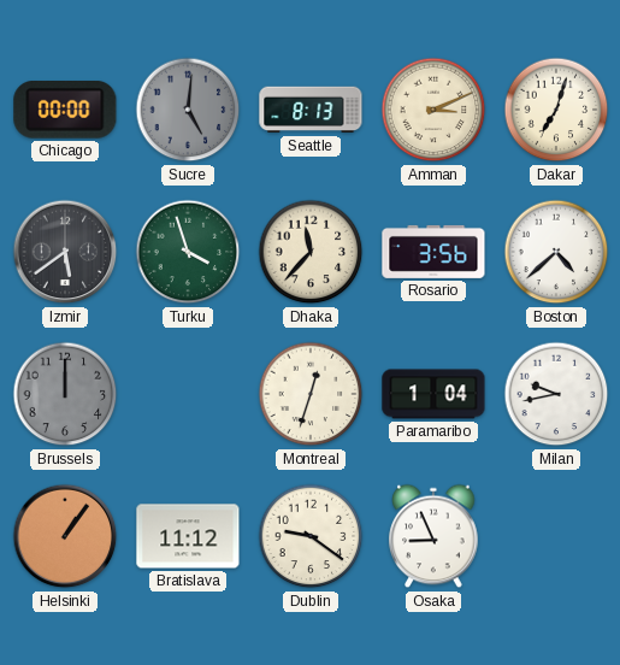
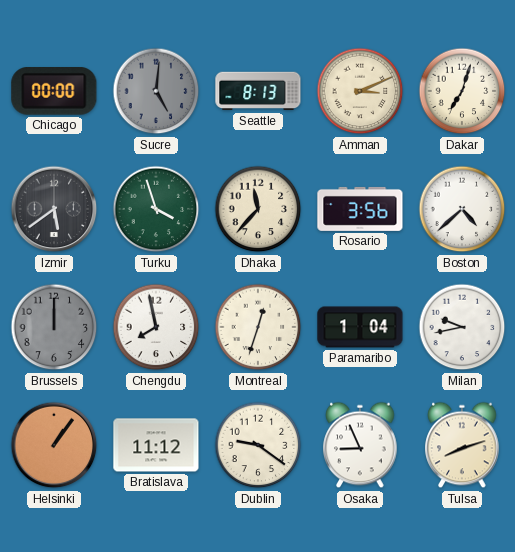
Chengdu: none -> 7:58
Tulsa: none -> 8:12
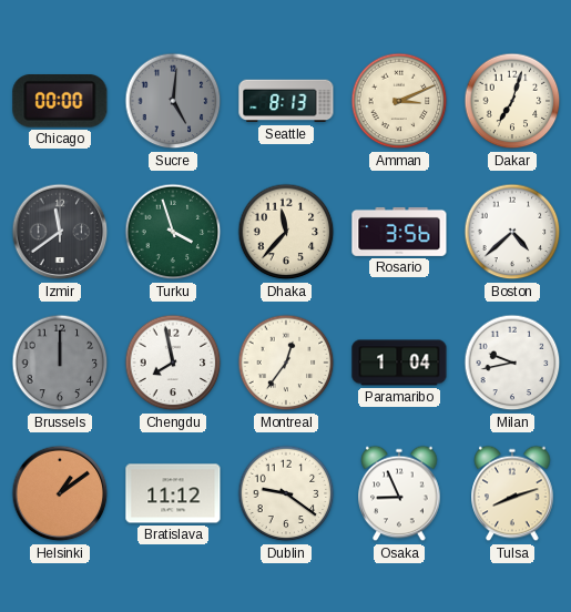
Izmir: 5:39 -> 11:39
Montreal: 12:33 -> 12:36
Helsinki: 1:06 -> 1:09
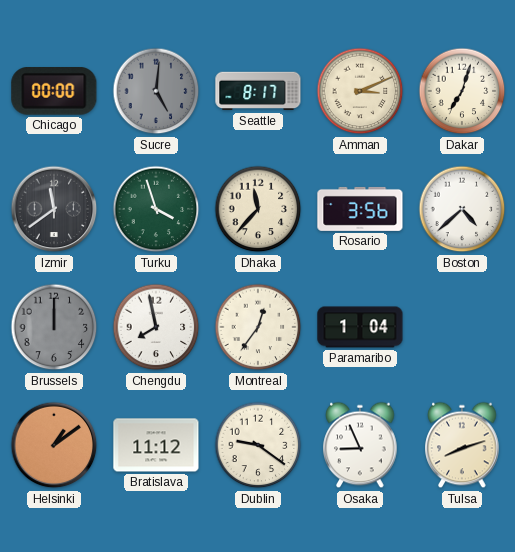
Seattle: 8:13 -> 8:17
Milan: 9:43 -> none
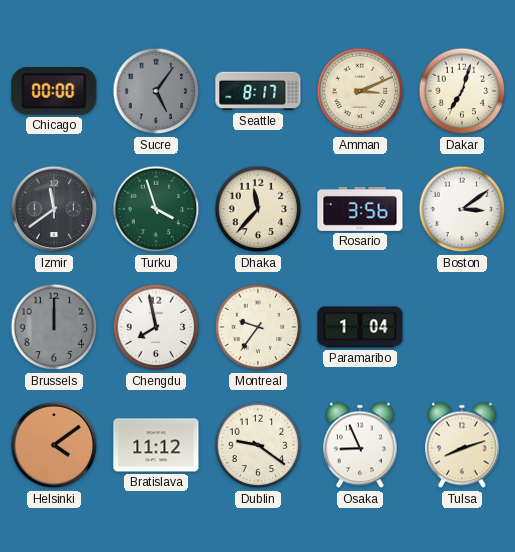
Sucre: 5:01 -> 5:06
Boston: 4:38 -> 3:09
Montreal: 12:36 -> 9:36
Helsinki: 1:09 -> 4:09
